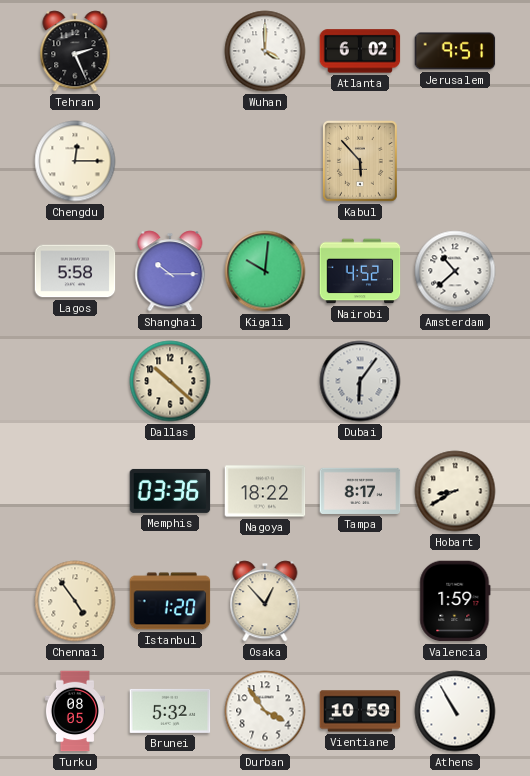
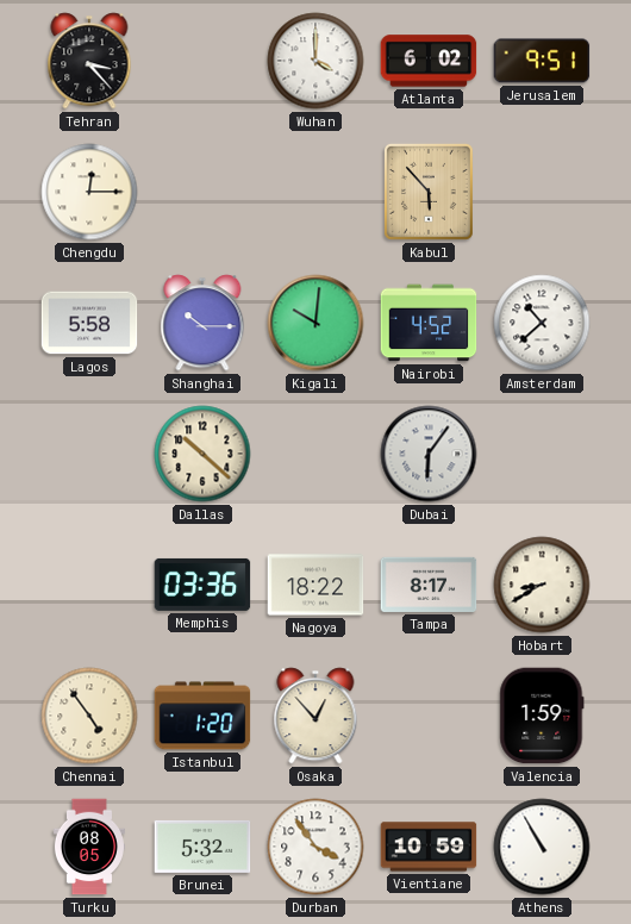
Tehran: 2:26 -> 3:23
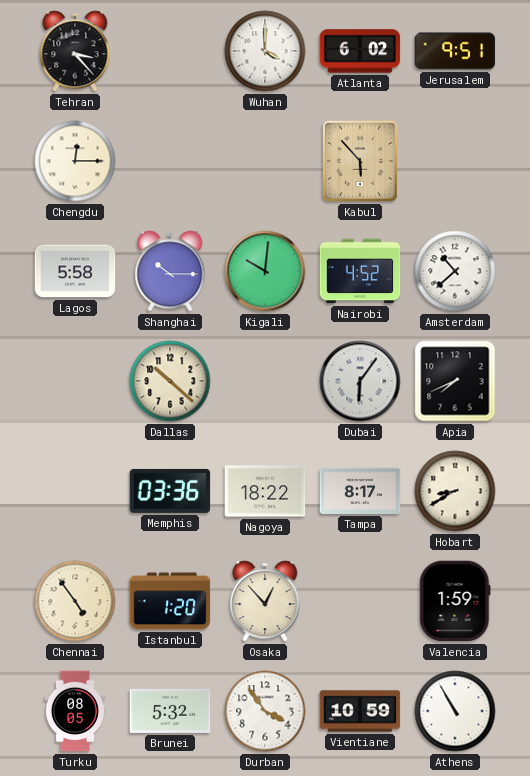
Apia: none -> 7:41
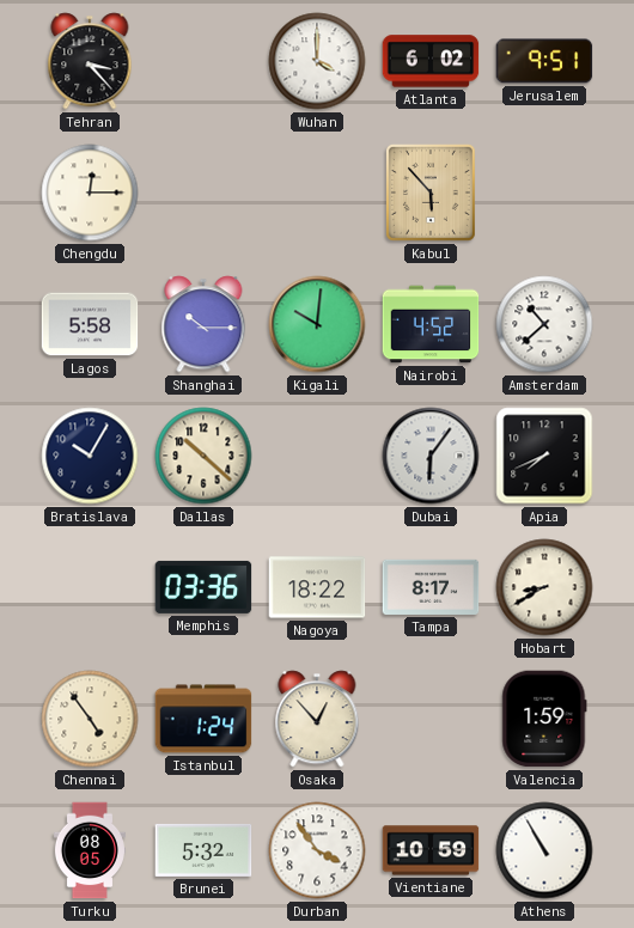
Bratislava: none -> 10:05
Istanbul: 1:20 -> 1:24
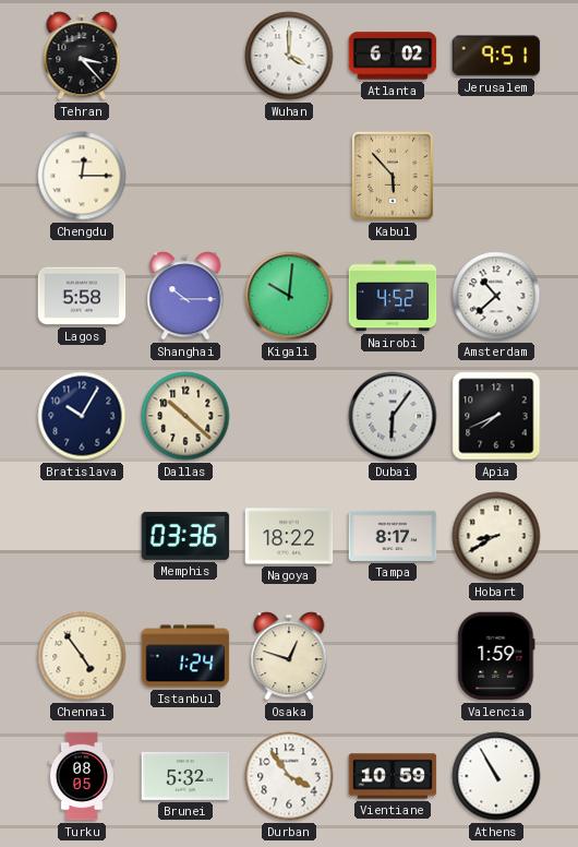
Osaka: 12:53 -> 12:48
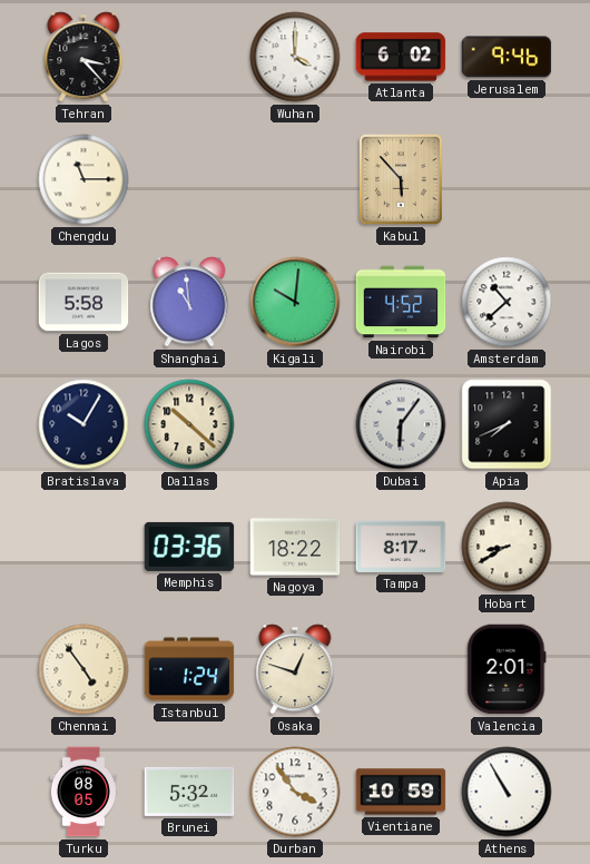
Jerusalem: 9:51 -> 9:46
Chengdu: 12:15 -> 11:15
Shanghai: 10:15 -> 10:59
Valencia: 1:59 -> 2:01
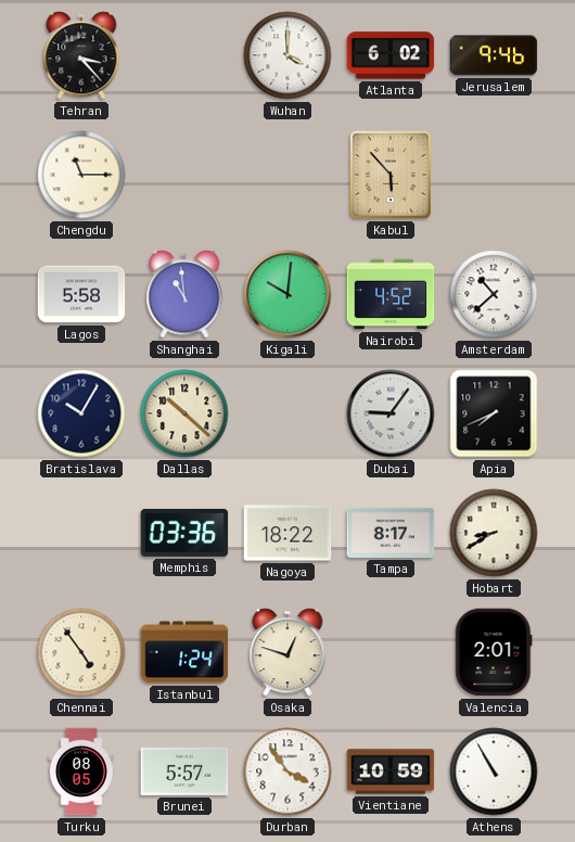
Dubai: 6:06 -> 9:06
Brunei: 5:32 -> 5:57
